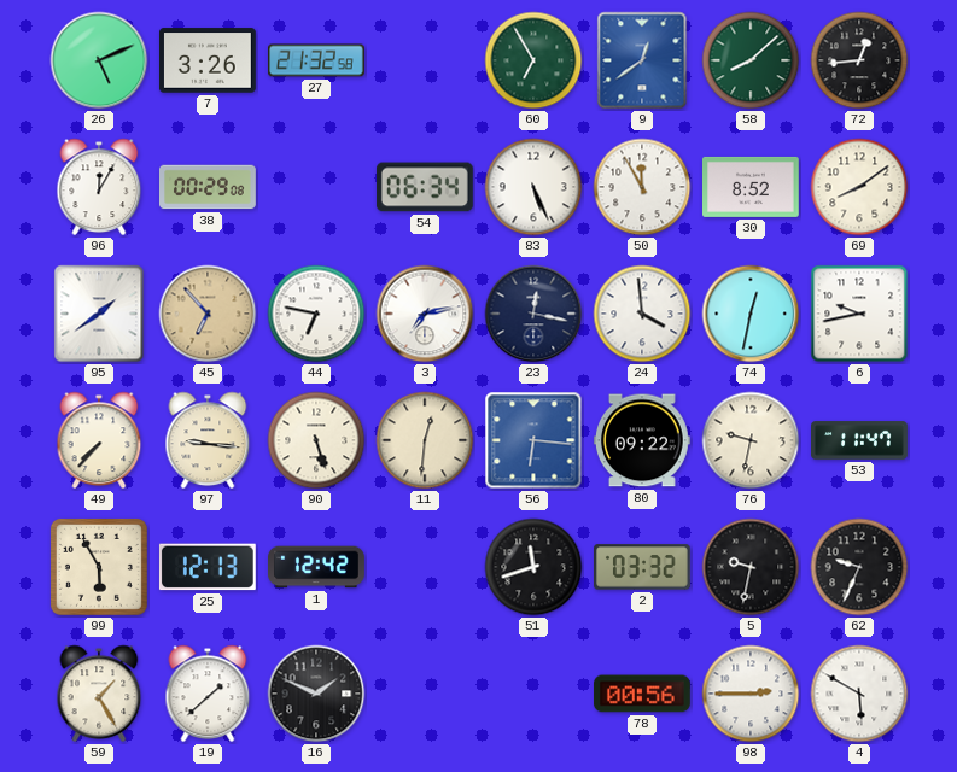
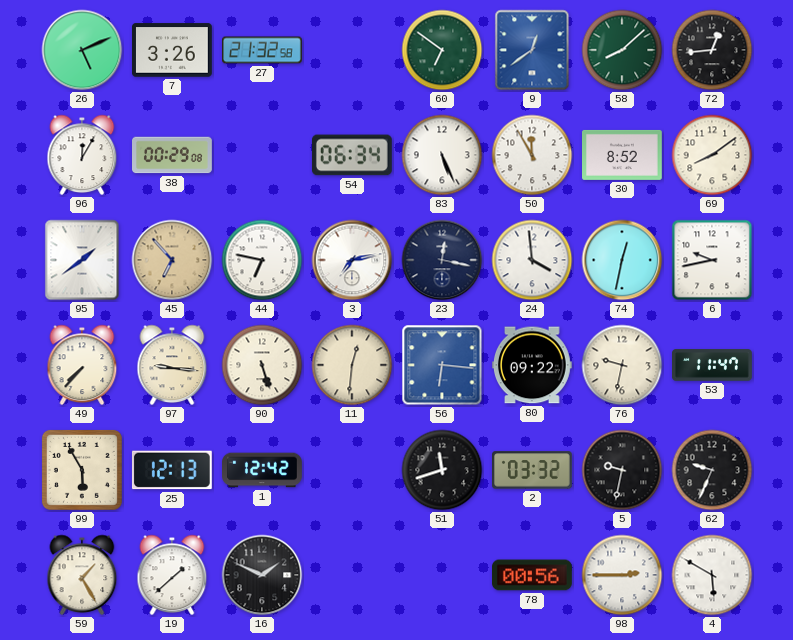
60: 6:55 -> 6:51
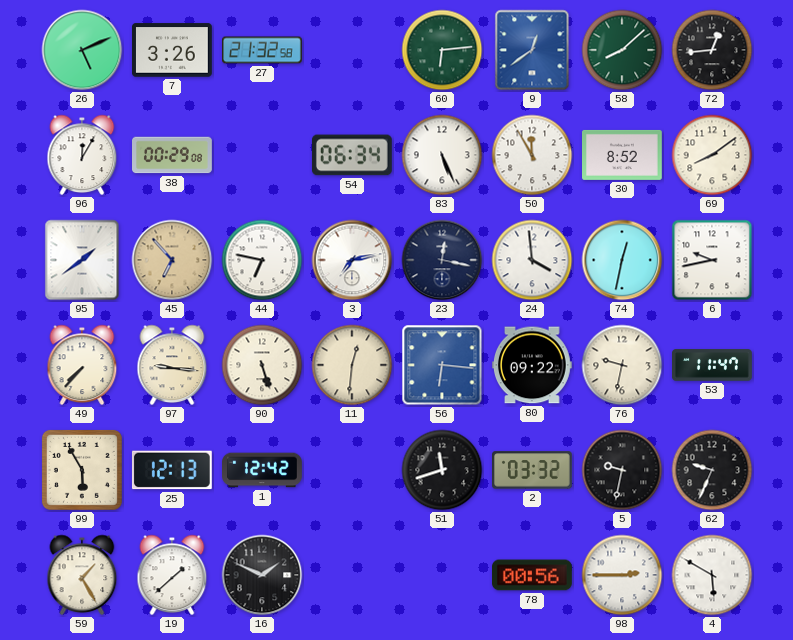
60: 6:51 -> 6:14
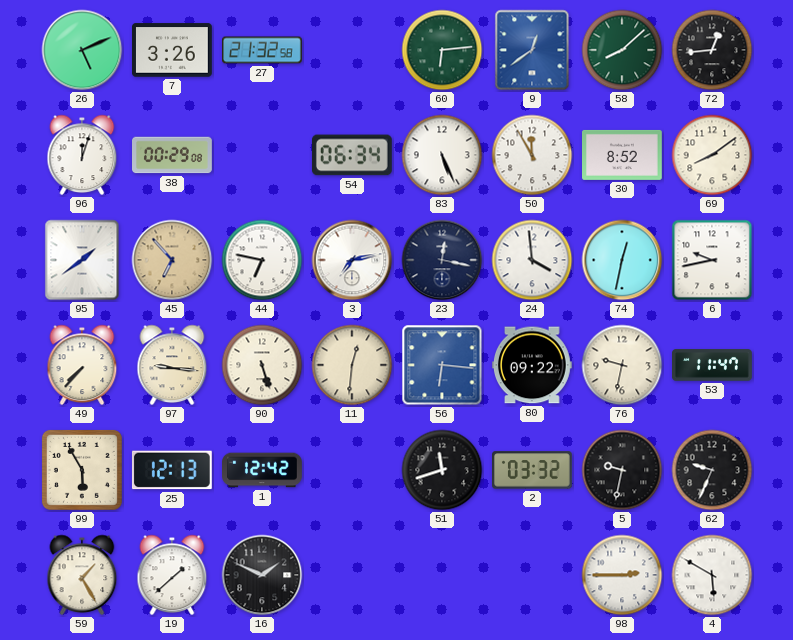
96: 12:05 -> 12:03
78: 00:56 -> none
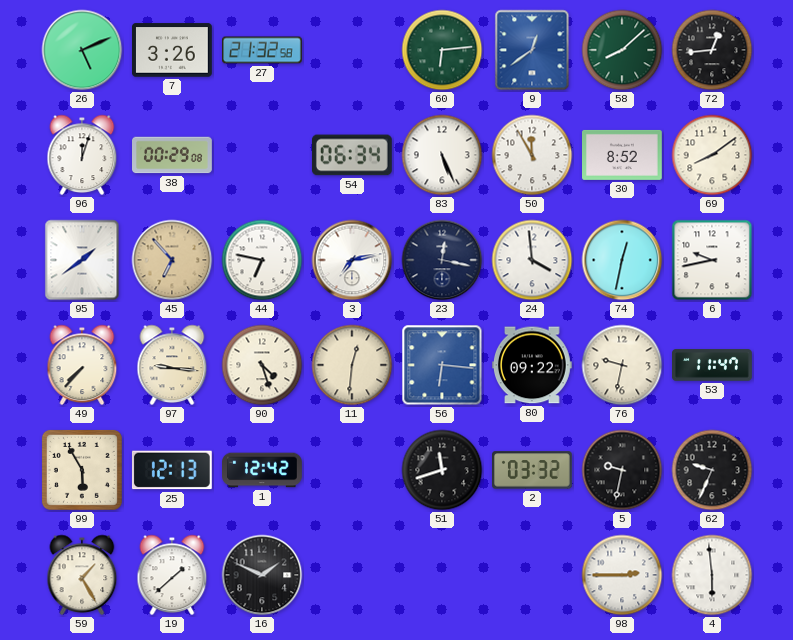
90: 5:27 -> 4:27
4: 5:50 -> 5:59
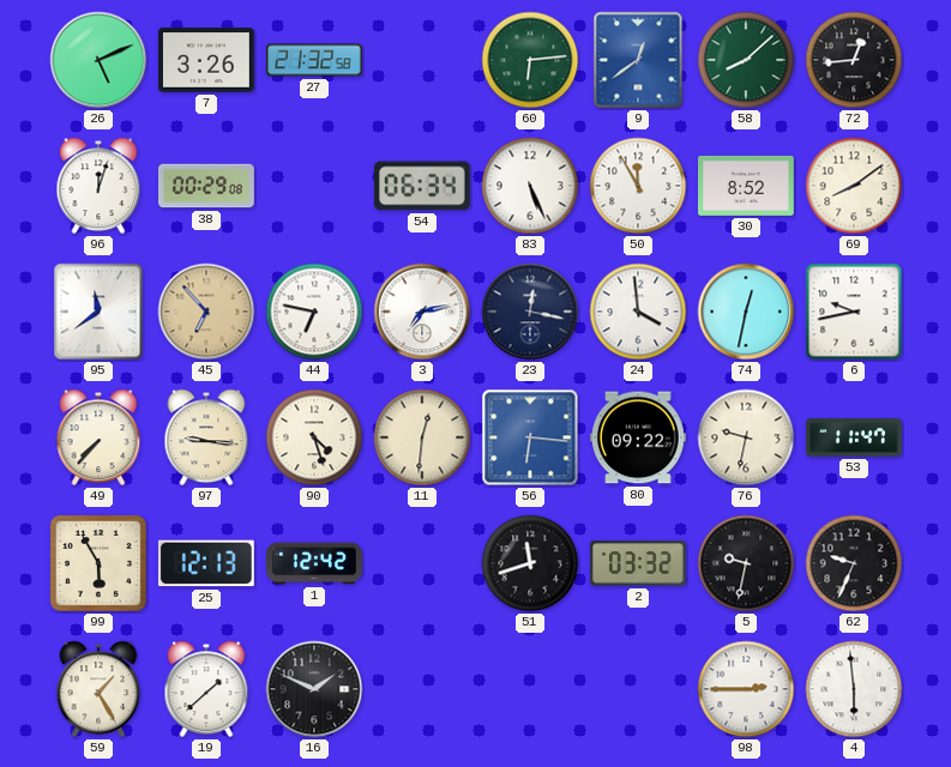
95: 1:39 -> 11:39
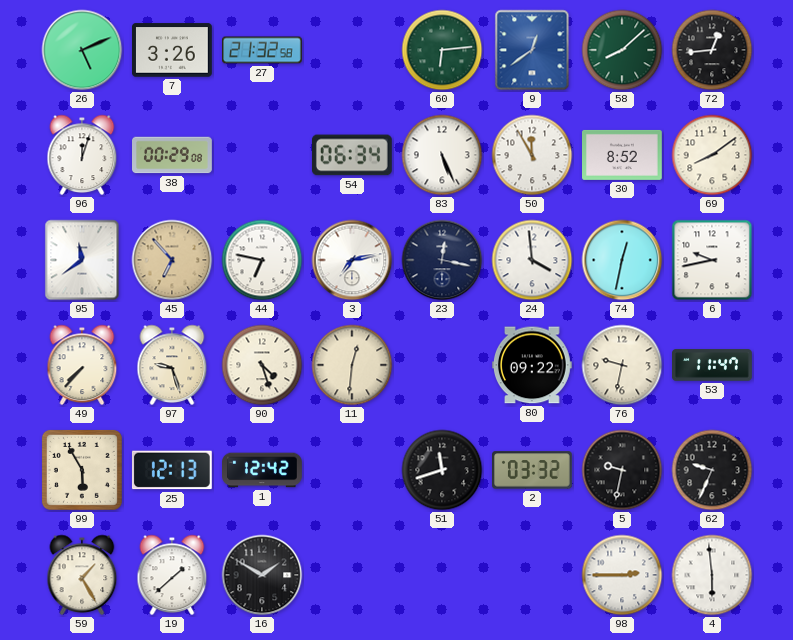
97: 9:16 -> 9:27
56: 6:16 -> none
16: 1:49 -> 1:50
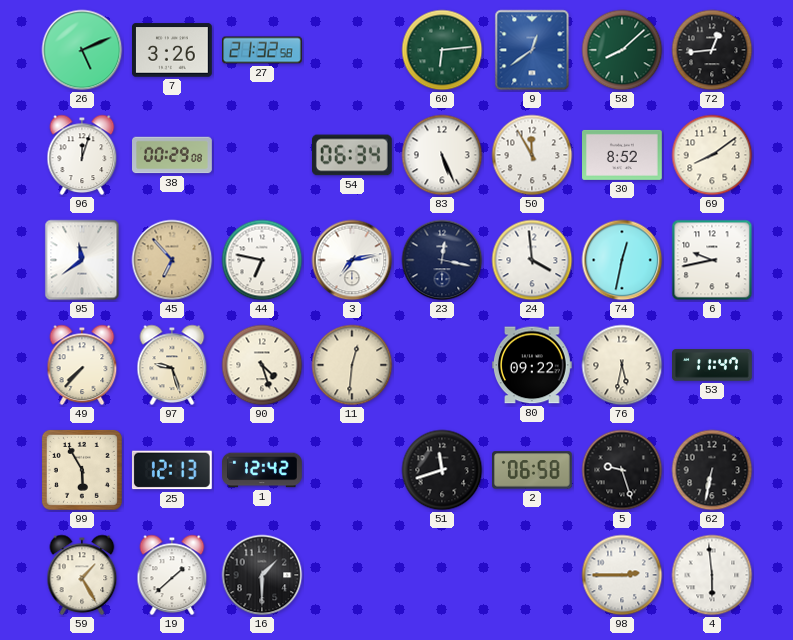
76: 9:32 -> 5:32
2: 03:32 -> 06:58
5: 9:32 -> 9:27
62: 9:34 -> 6:32
16: 1:50 -> 1:30
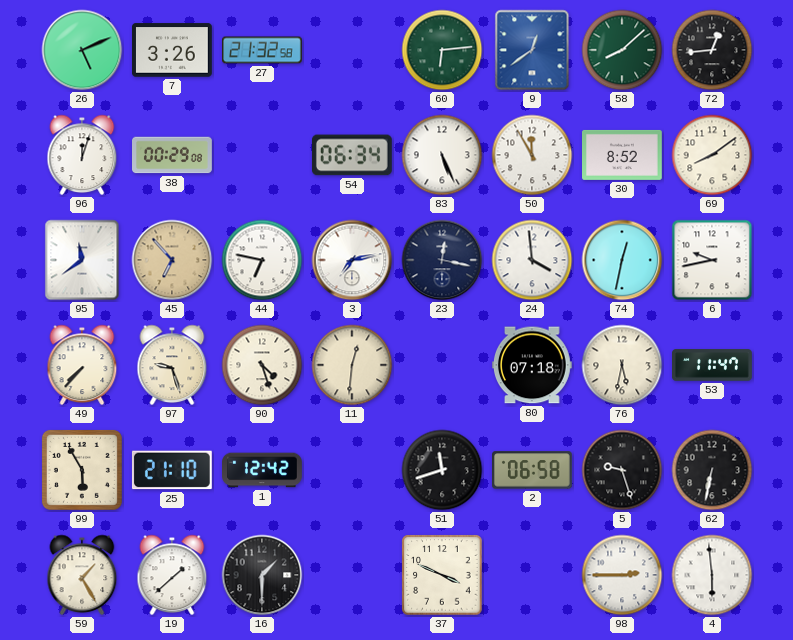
80: 09:22 -> 07:18
25: 12:13 -> 21:10
37: none -> 3:49
